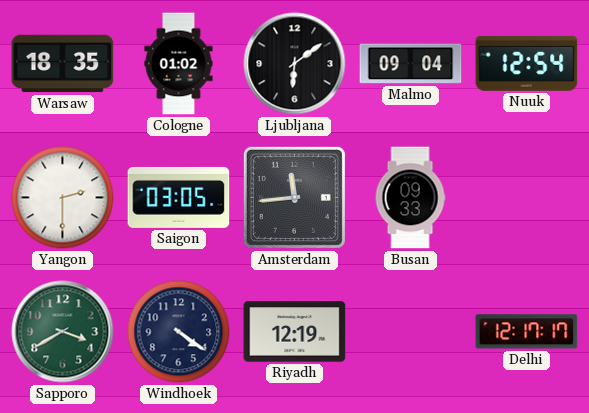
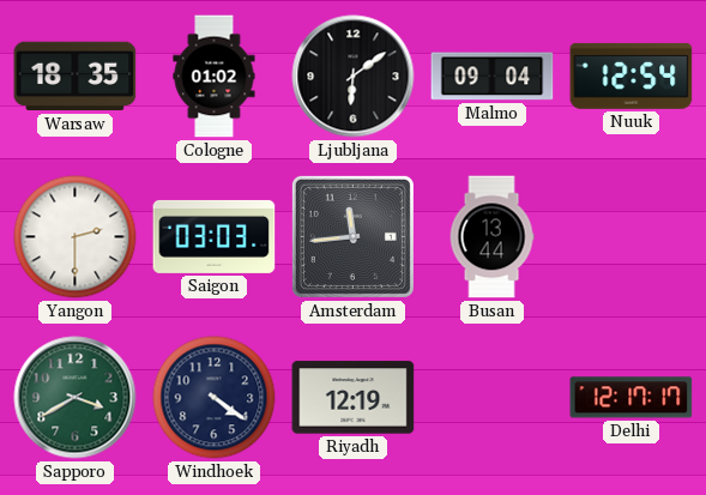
Saigon: 03:05 -> 03:03
Busan: 09:33 -> 13:44
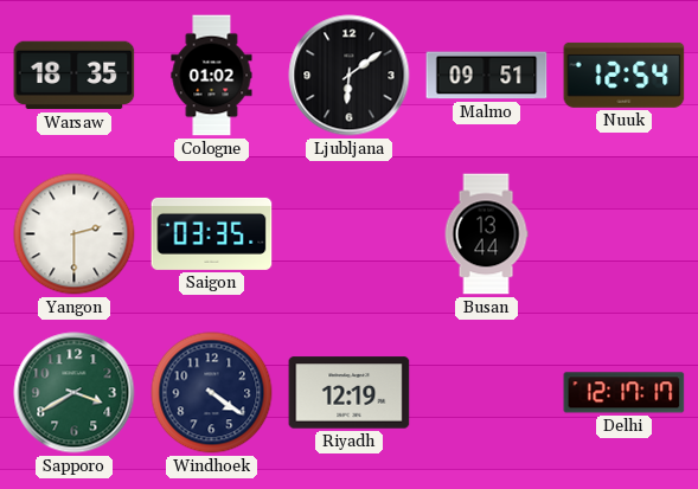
Malmo: 09:04 -> 09:51
Saigon: 03:03 -> 03:35
Amsterdam: 11:44 -> none
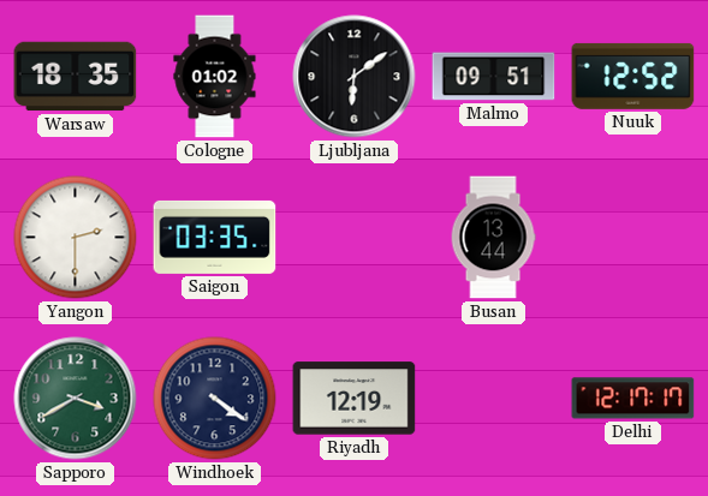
Nuuk: 12:54 -> 12:52
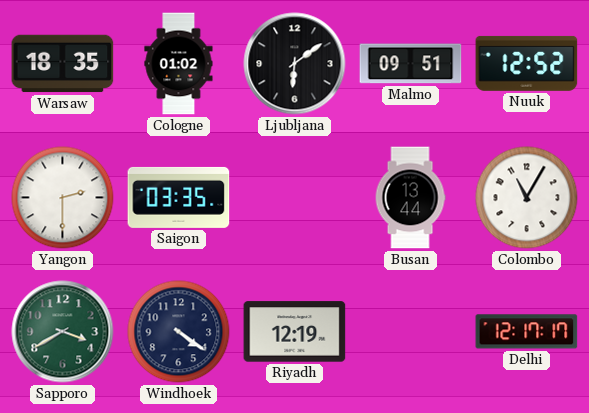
Colombo: none -> 11:05
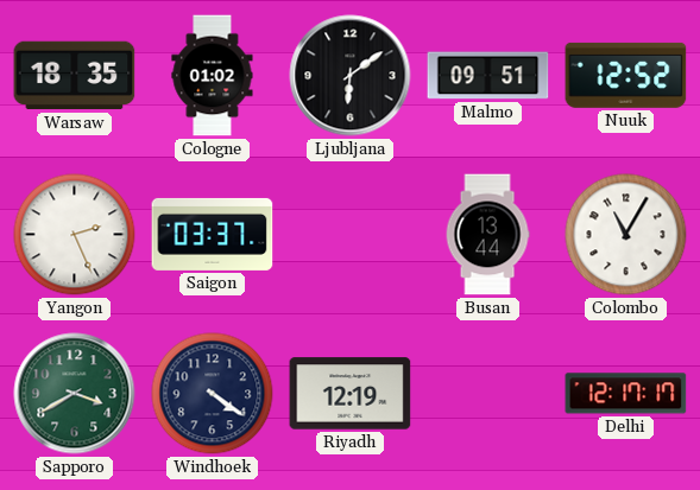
Yangon: 2:30 -> 2:26
Saigon: 03:35 -> 03:37
